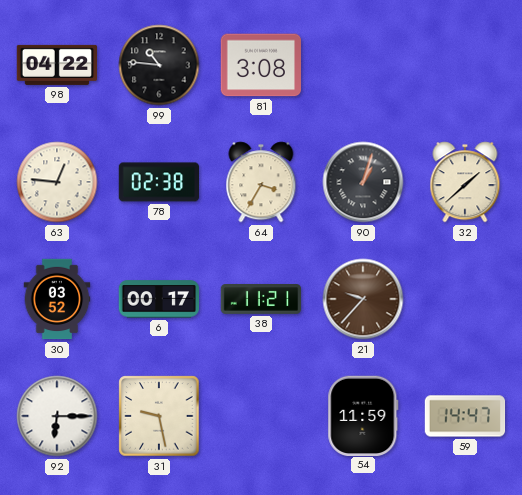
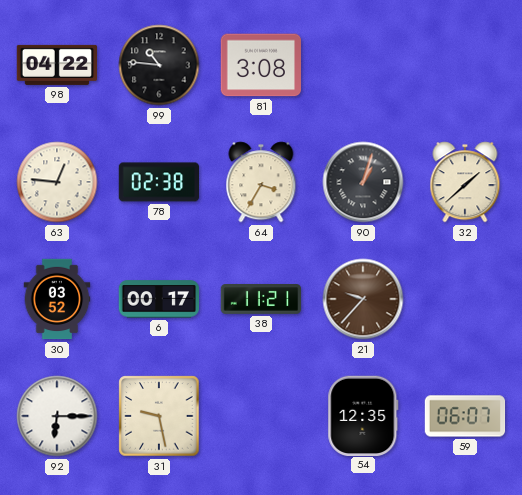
54: 11:59 -> 12:35
59: 14:47 -> 06:07
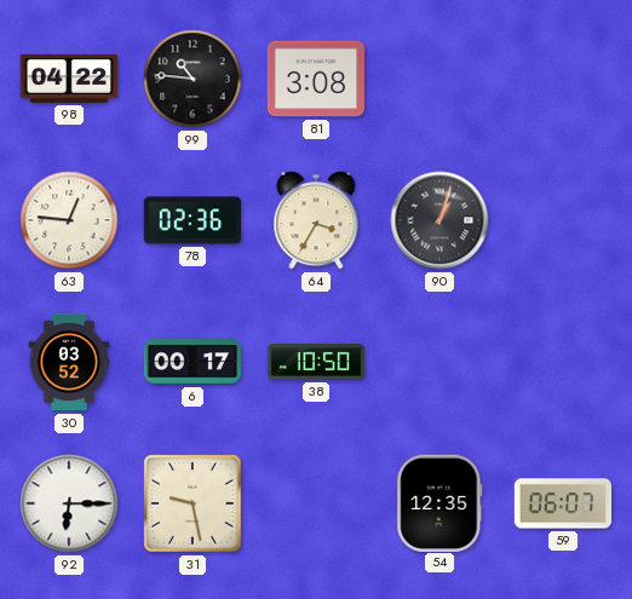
78: 02:38 -> 02:36
32: 1:38 -> none
38: 11:21 -> 10:50
21: 9:37 -> none
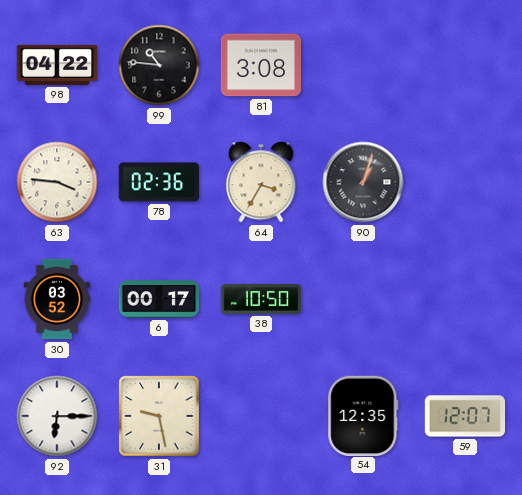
63: 12:46 -> 3:46
59: 06:07 -> 12:07
